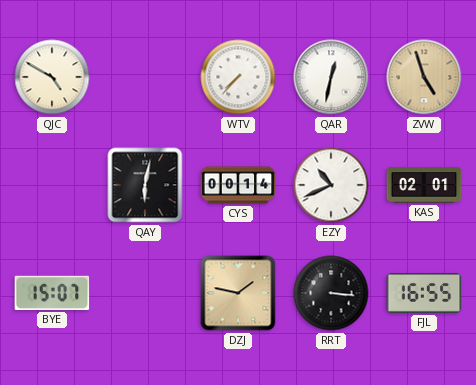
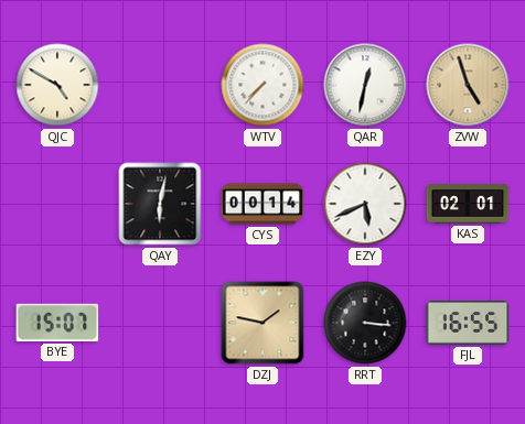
EZY: 10:41 -> 5:41
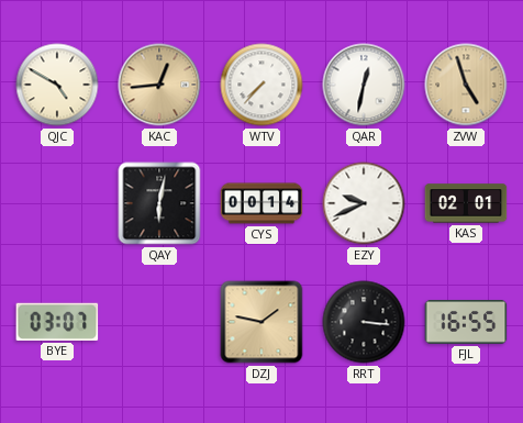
KAC: none -> 12:44
EZY: 5:41 -> 9:41
BYE: 15:07 -> 03:07
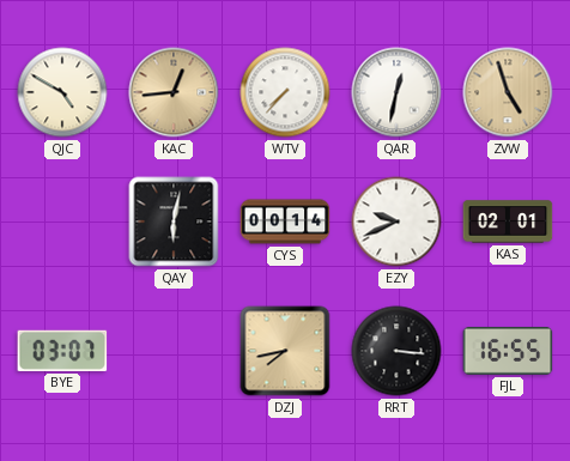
DZJ: 1:47 -> 7:43
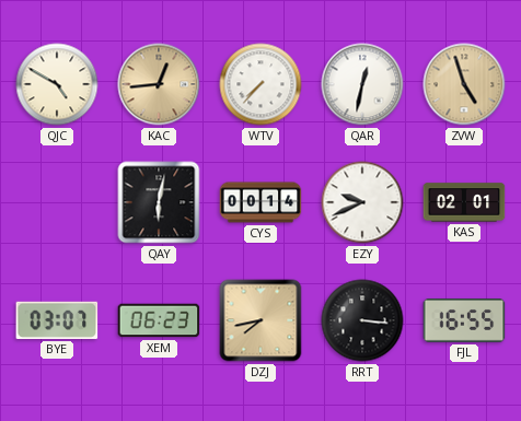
XEM: none -> 06:23
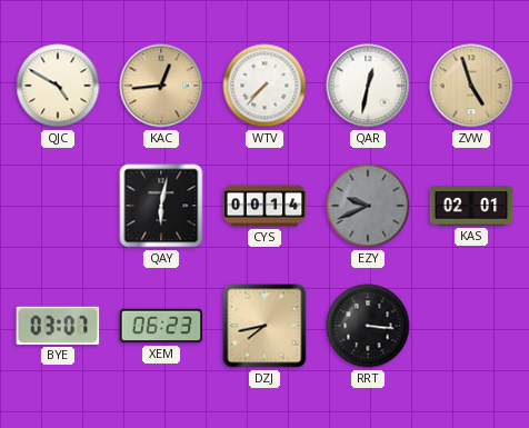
EZY dial: white -> grey
FJL: 16:55 -> none
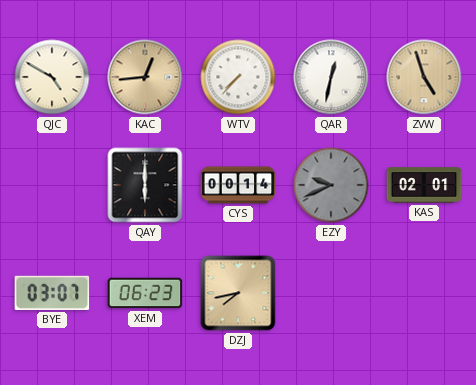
QAY: 6:02 -> 6:00
RRT: 3:16 -> none
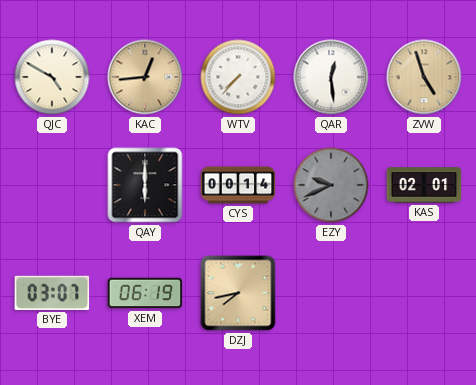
QAR: 12:32 -> 12:29
XEM: 06:23 -> 06:19
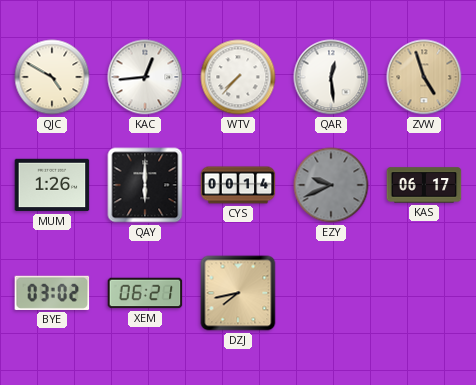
KAC dial: champagne -> white
MUM: none -> 1:26
KAS: 02:01 -> 06:17
BYE: 03:07 -> 03:02
XEM: 06:19 -> 06:21
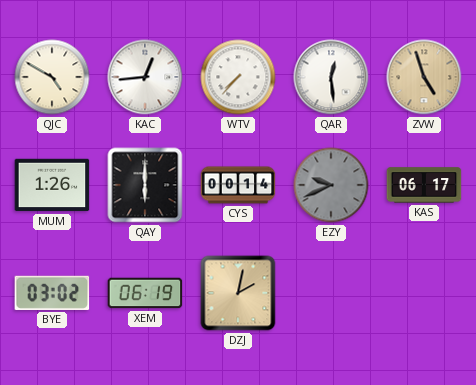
XEM: 06:21 -> 06:19
DZJ: 7:43 -> 2:02
